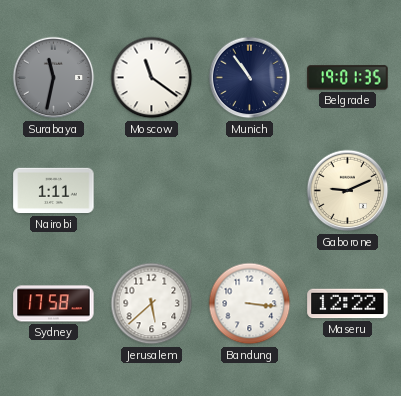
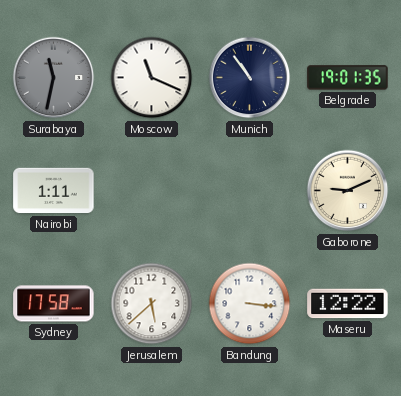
Moscow: 11:21 -> 11:19
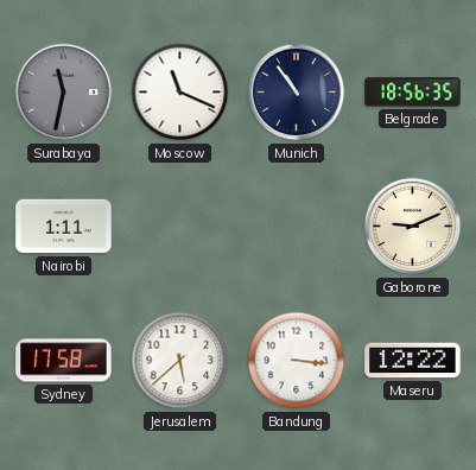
Belgrade: 19:01 -> 18:56
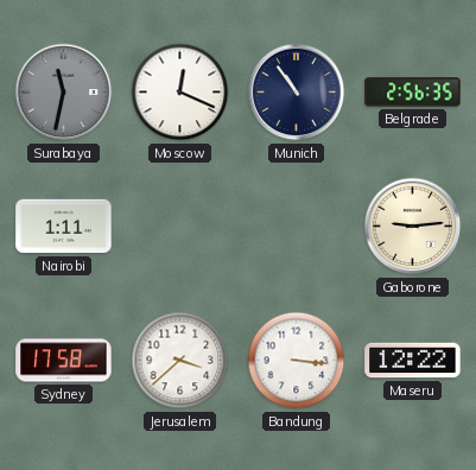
Moscow: 11:19 -> 12:19
Belgrade: 18:56 -> 2:56
Gaborone: 9:11 -> 9:14
Jerusalem: 5:38 -> 3:38
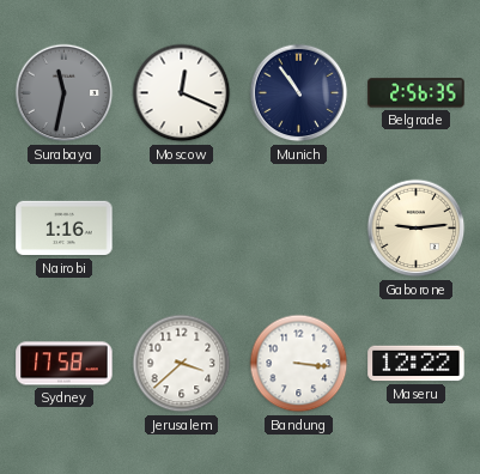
Nairobi: 1:11 -> 1:16
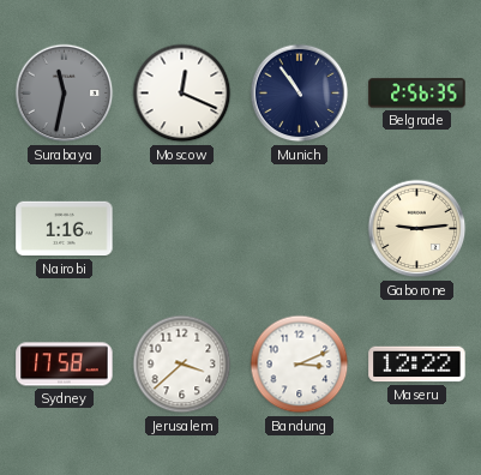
Bandung: 3:16 -> 3:11
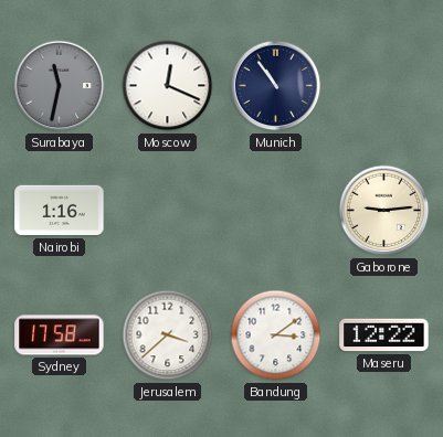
Belgrade: 2:56 -> none
Bandung: 3:11 -> 3:09
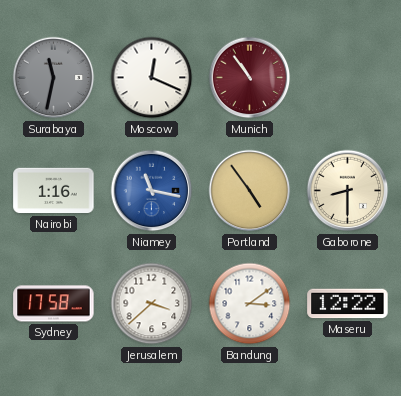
Munich dial: navy -> burgundy
Niamey: none -> 11:17
Portland: none -> 4:54
Gaborone: 9:14 -> 8:30
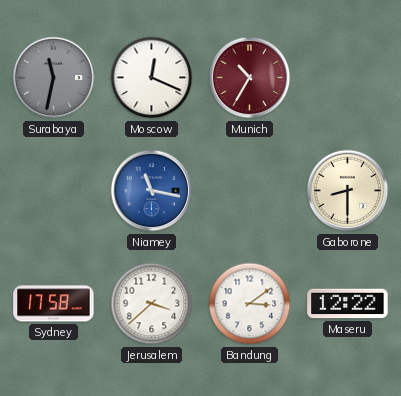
Munich: 10:54 -> 10:35
Nairobi: 1:16 -> none
Portland: 4:54 -> none
